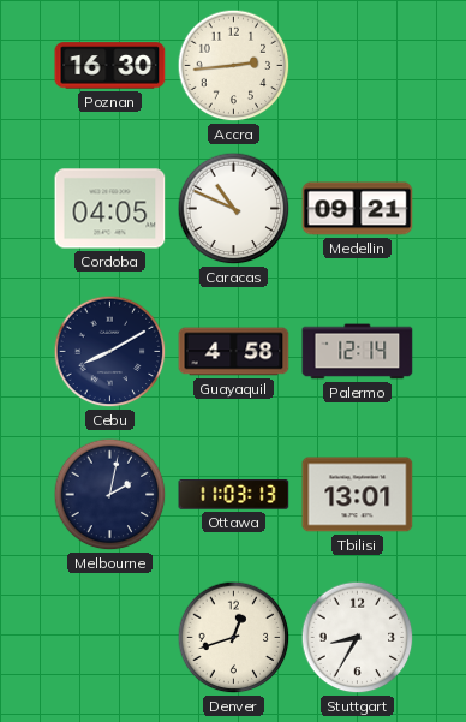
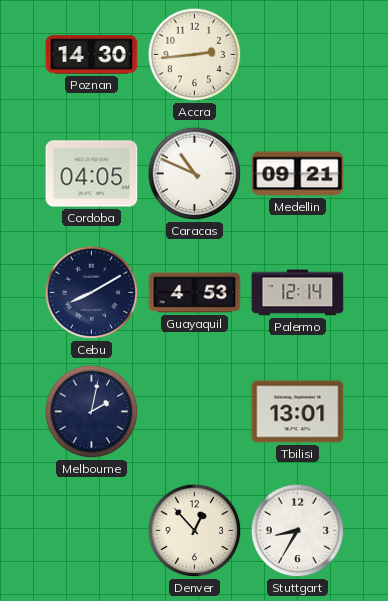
Poznan: 16:30 -> 14:30
Guayaquil: 4:58 -> 4:53
Ottawa: 11:03 -> none
Denver: 12:42 -> 12:53
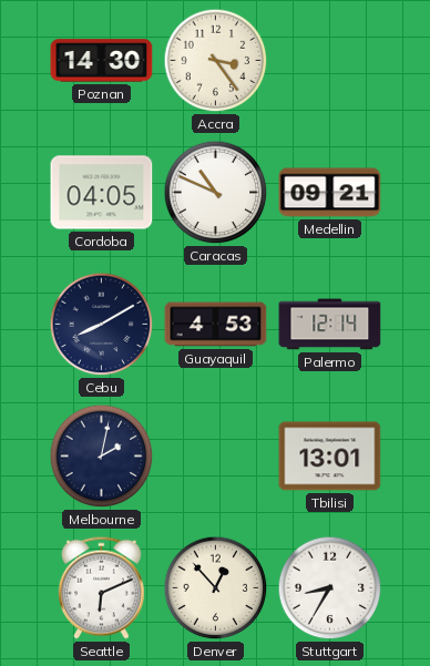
Accra: 2:44 -> 3:24
Seattle: none -> 6:11
